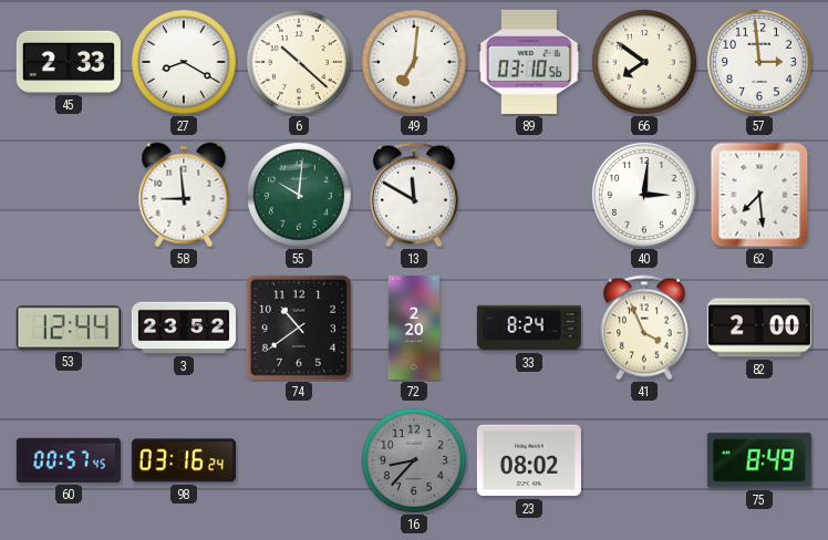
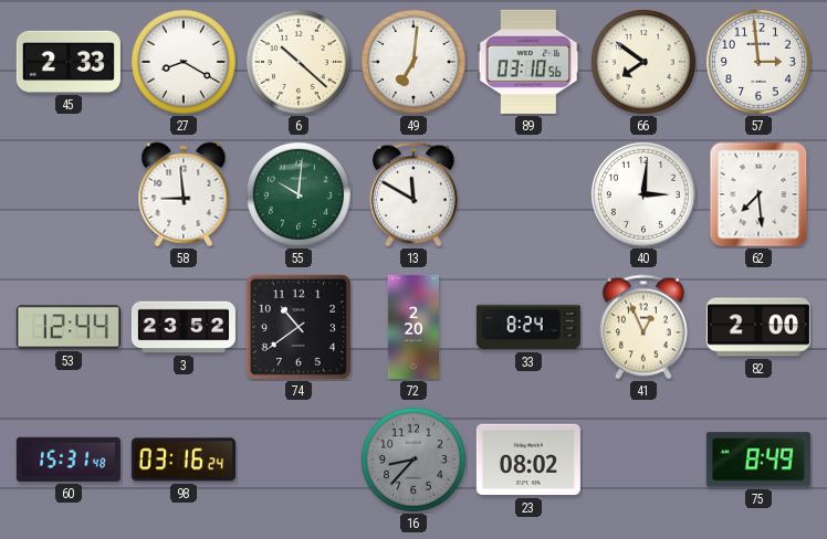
41: 3:56 -> 12:56
60: 00:57 -> 15:31
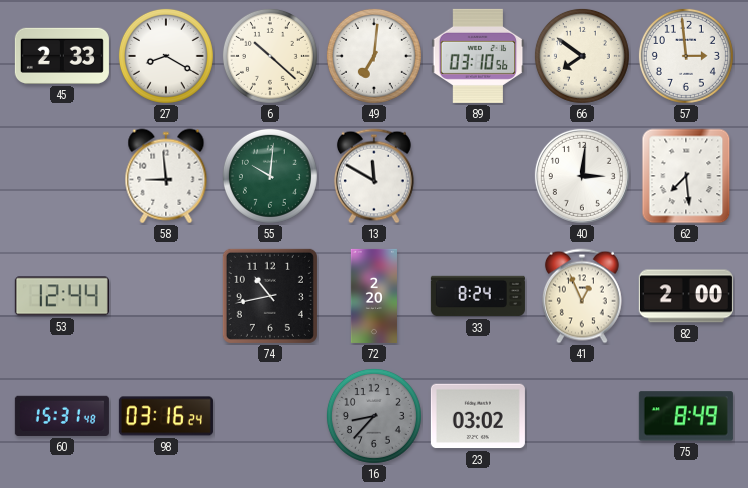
3: 23:52 -> none
74: 10:39 -> 10:43
23: 08:02 -> 03:02
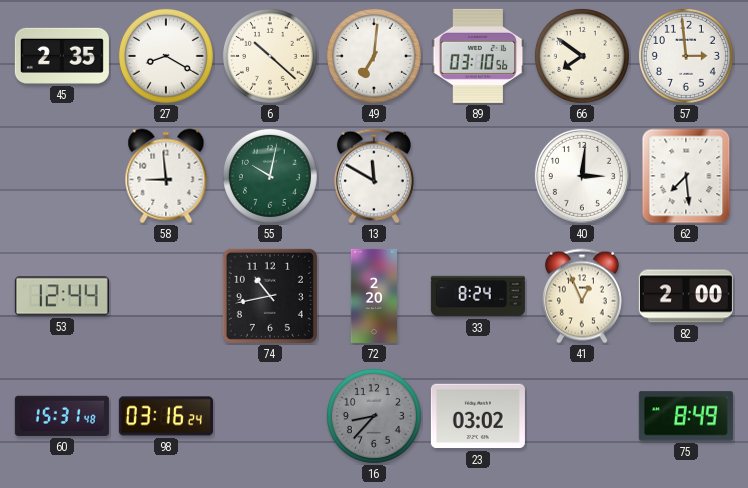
45: 2:33 -> 2:35
55: 10:01 -> 10:02
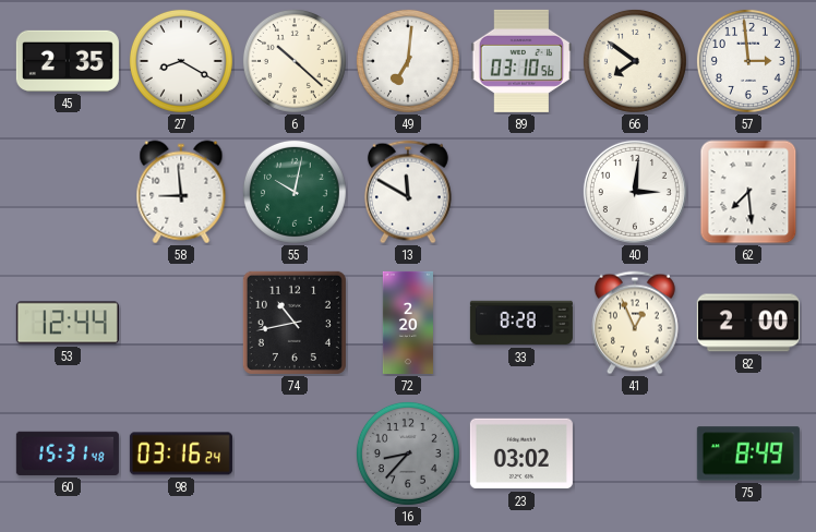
33: 8:24 -> 8:28
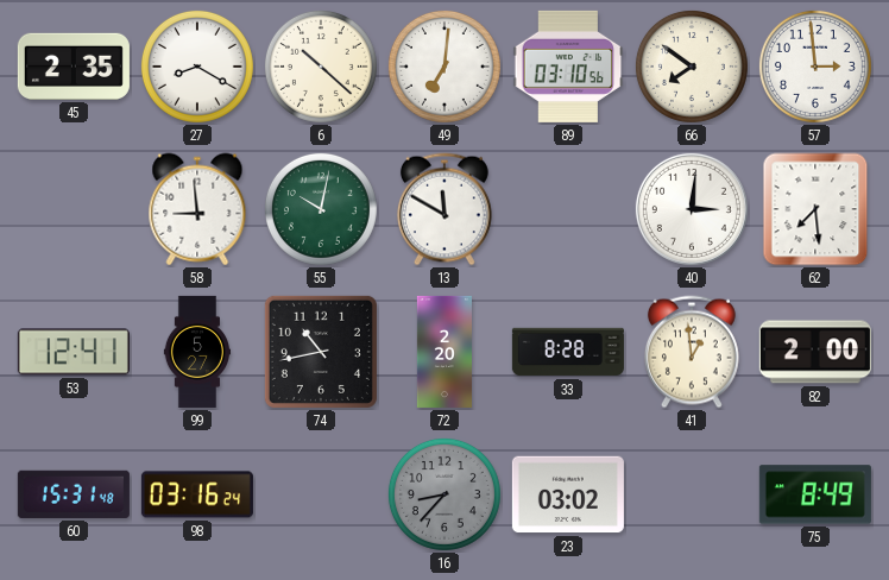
53: 12:44 -> 12:41
99: none -> 5:27
41: 12:56 -> 12:59
